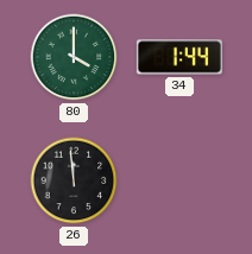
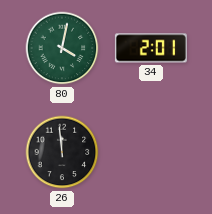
80: 4:00 -> 4:02
34: 1:44 -> 2:01
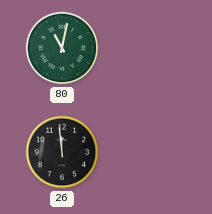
80: 4:02 -> 11:02
34: 2:01 -> none
